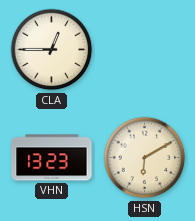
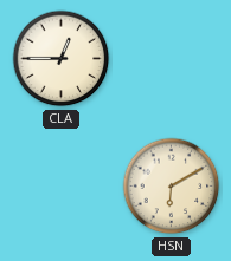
VHN: 13:23 -> none
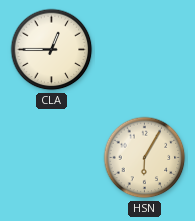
HSN: 6:10 -> 6:05
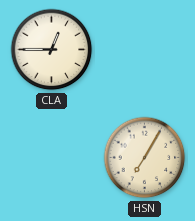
HSN: 6:05 -> 7:05
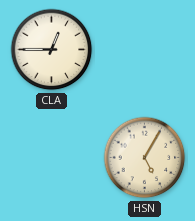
HSN: 7:05 -> 5:05
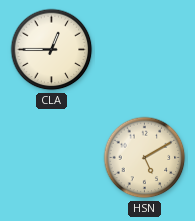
HSN: 5:05 -> 5:10
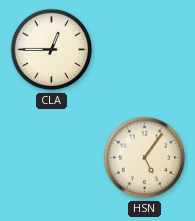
HSN: 5:10 -> 5:06
